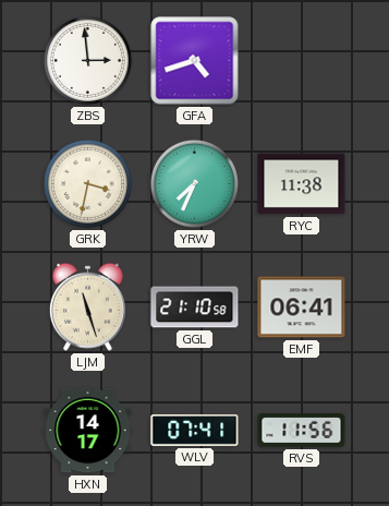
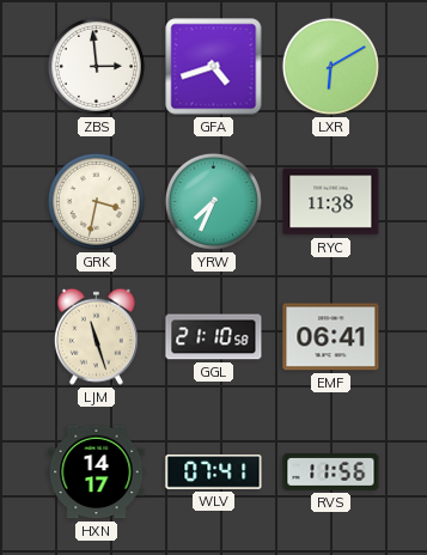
LXR: none -> 6:10
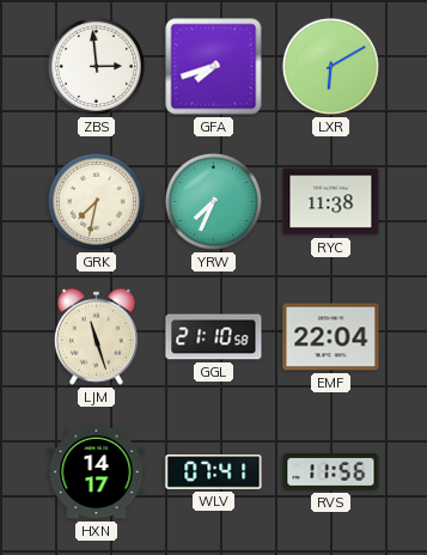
GFA: 4:42 -> 7:42
GRK: 3:32 -> 7:32
EMF: 06:41 -> 22:04
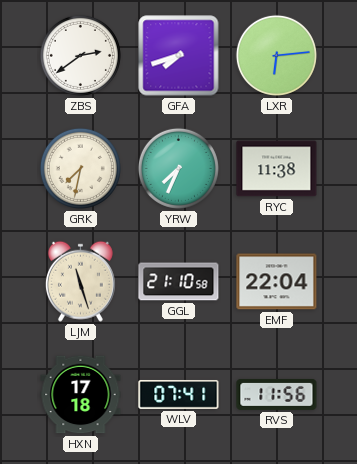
ZBS: 2:59 -> 2:39
LXR: 6:10 -> 6:14
HXN: 14:17 -> 17:18
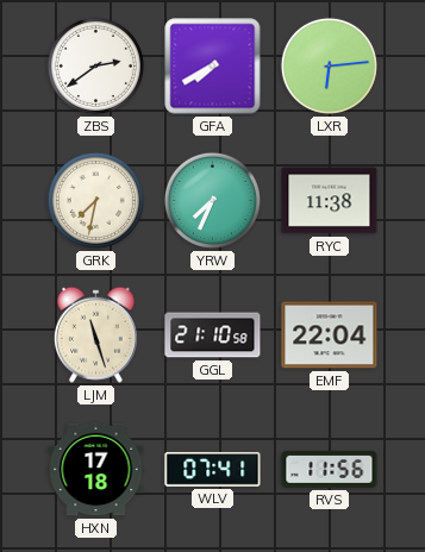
GFA: 7:42 -> 7:40
